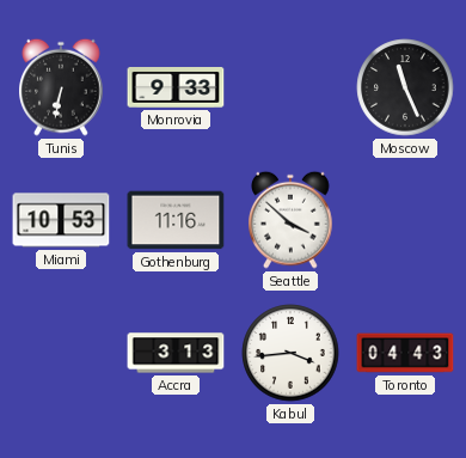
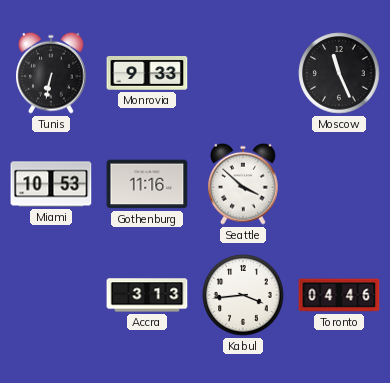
Toronto: 04:43 -> 04:46
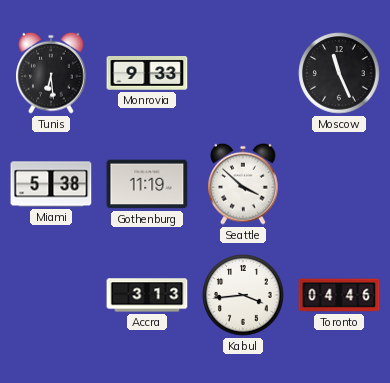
Tunis: 6:32 -> 6:29
Miami: 10:53 -> 5:38
Gothenburg: 11:16 -> 11:19
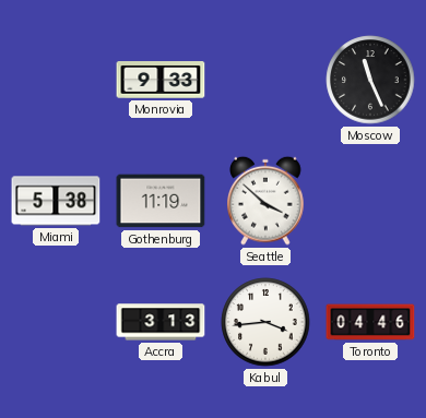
Tunis: 6:29 -> none
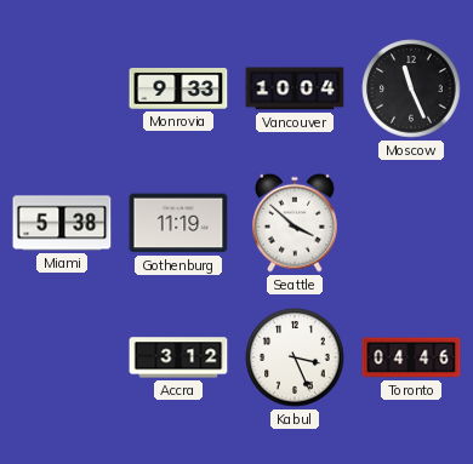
Vancouver: none -> 10:04
Accra: 3:13 -> 3:12
Kabul: 3:44 -> 3:26
